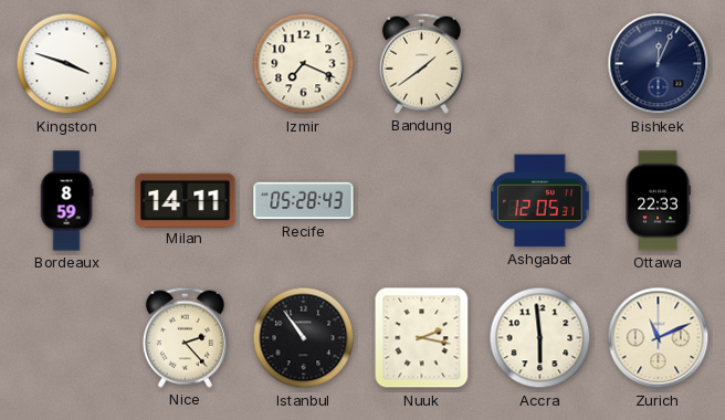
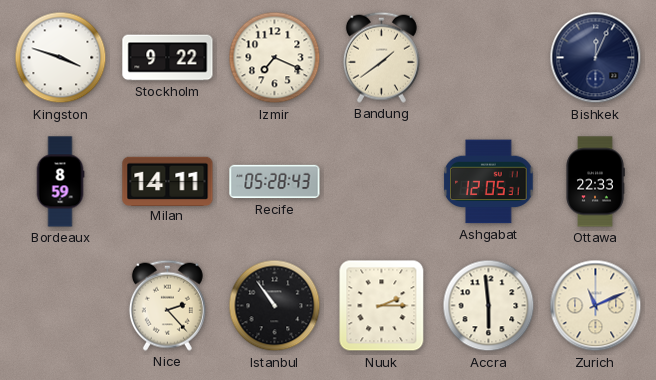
Stockholm: none -> 9:22
Nuuk: 2:17 -> 2:15
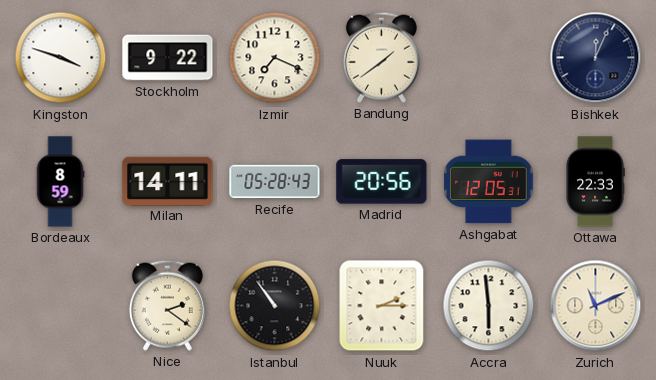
Madrid: none -> 20:56
Nice: 2:23 -> 2:21
